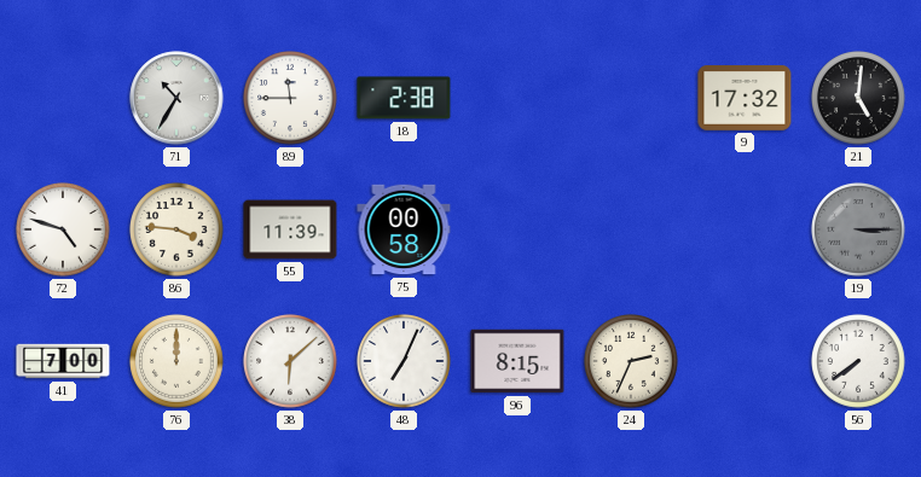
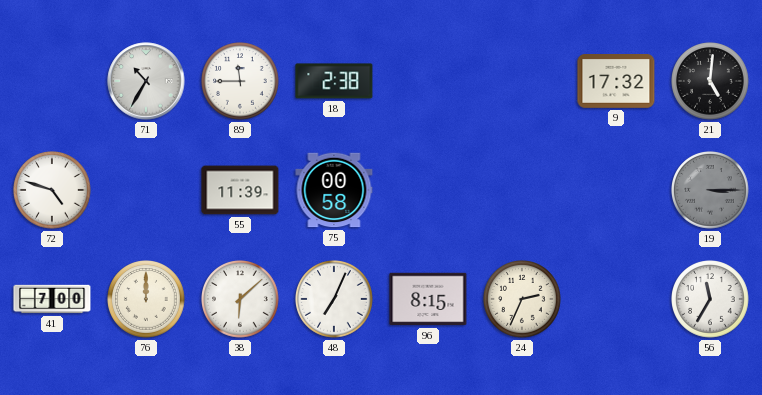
86: 3:46 -> none
56: 7:39 -> 11:35
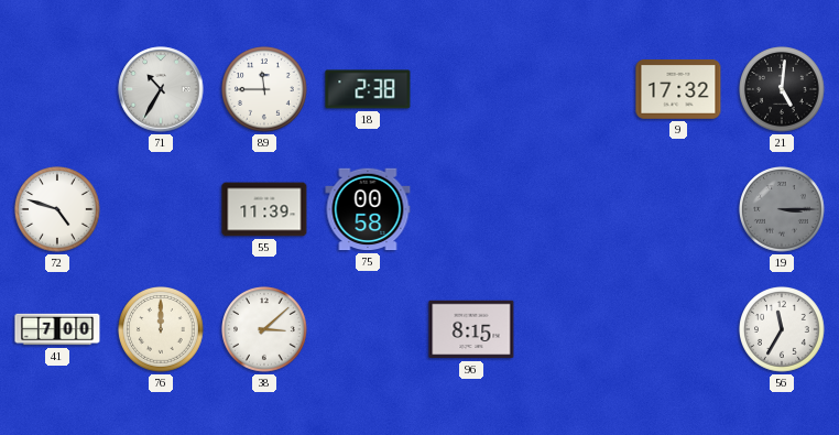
38: 6:08 -> 3:08
48: 7:04 -> none
24: 2:34 -> none
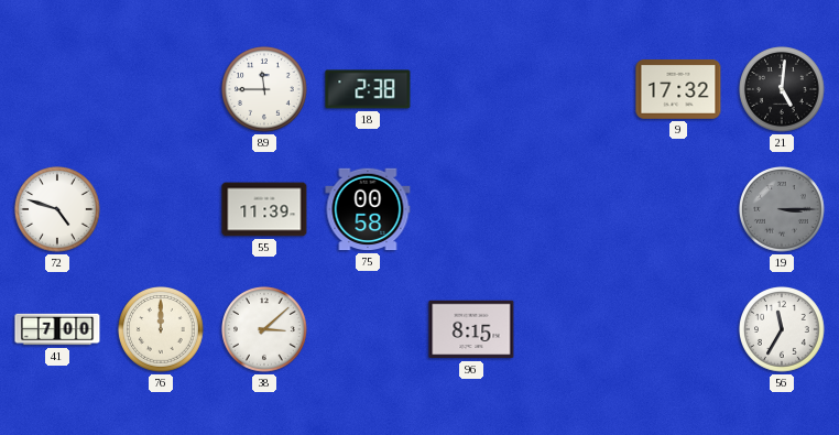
71: 10:35 -> none
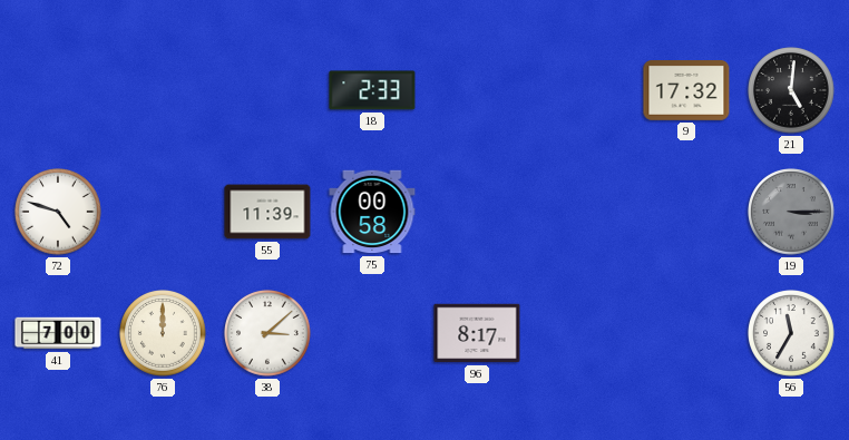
89: 11:45 -> none
18: 2:38 -> 2:33
96: 8:15 -> 8:17
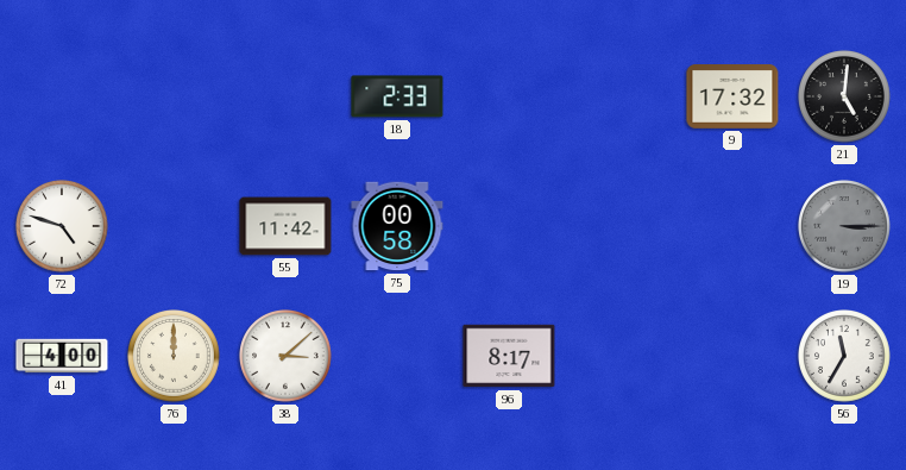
55: 11:39 -> 11:42
41: 7:00 -> 4:00
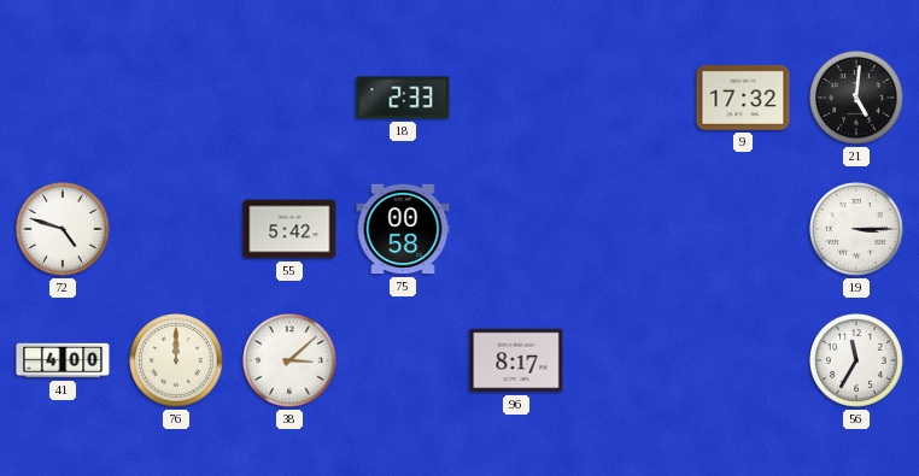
55: 11:42 -> 5:42
19 dial: grey -> white
